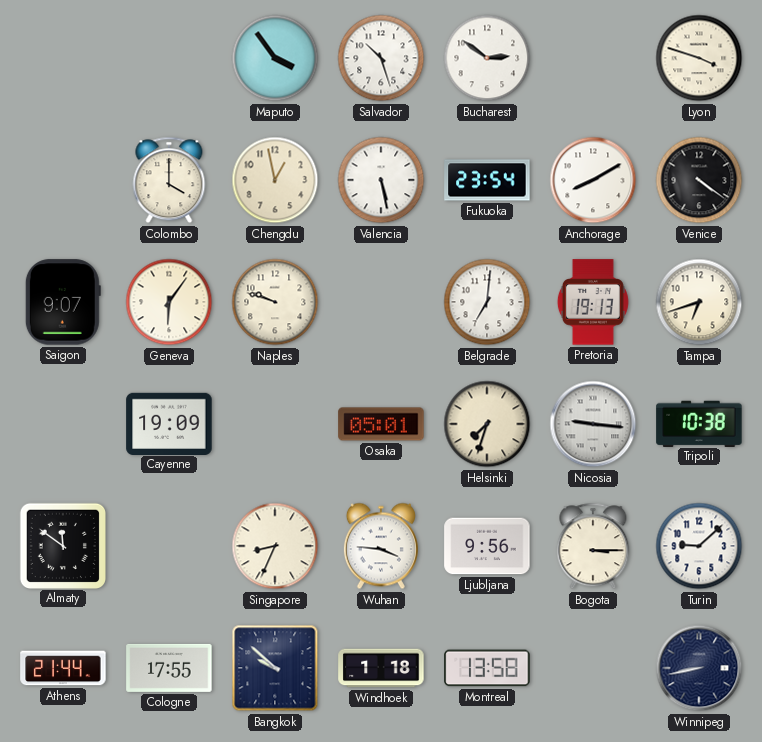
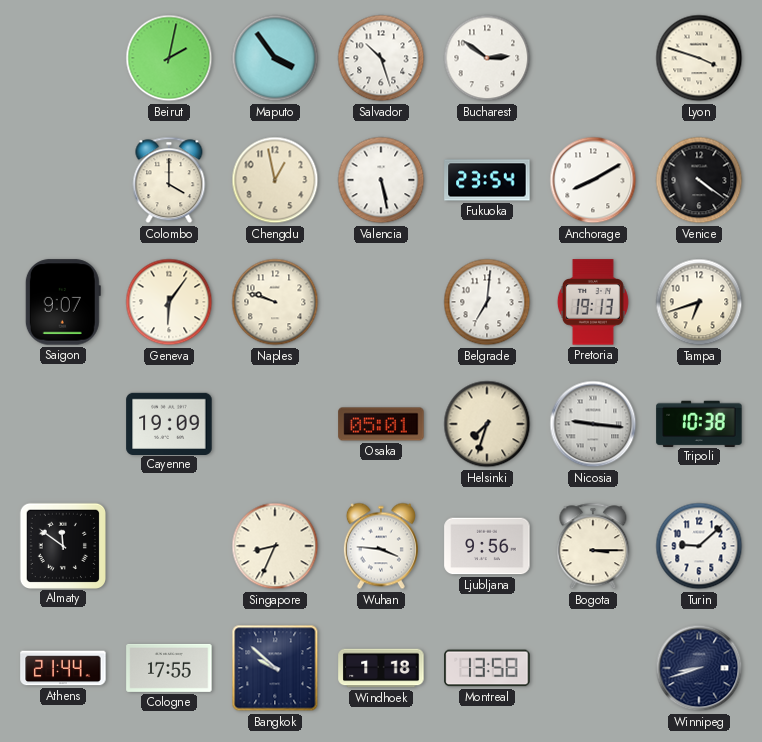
Beirut: none -> 2:02
Winnipeg: 8:43 -> 8:42
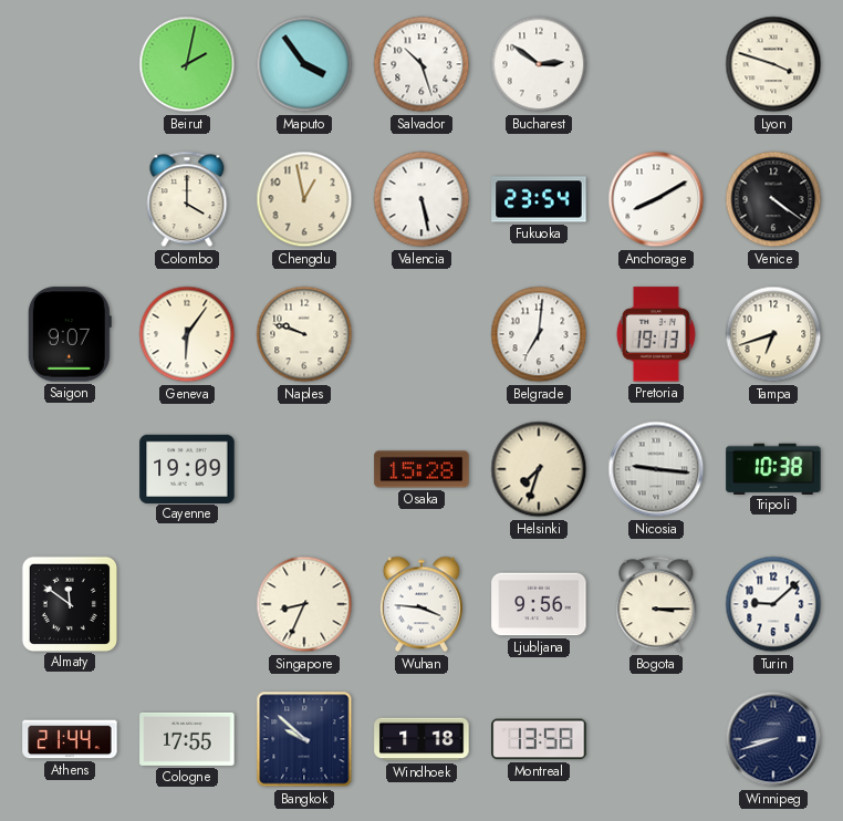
Osaka: 05:01 -> 15:28
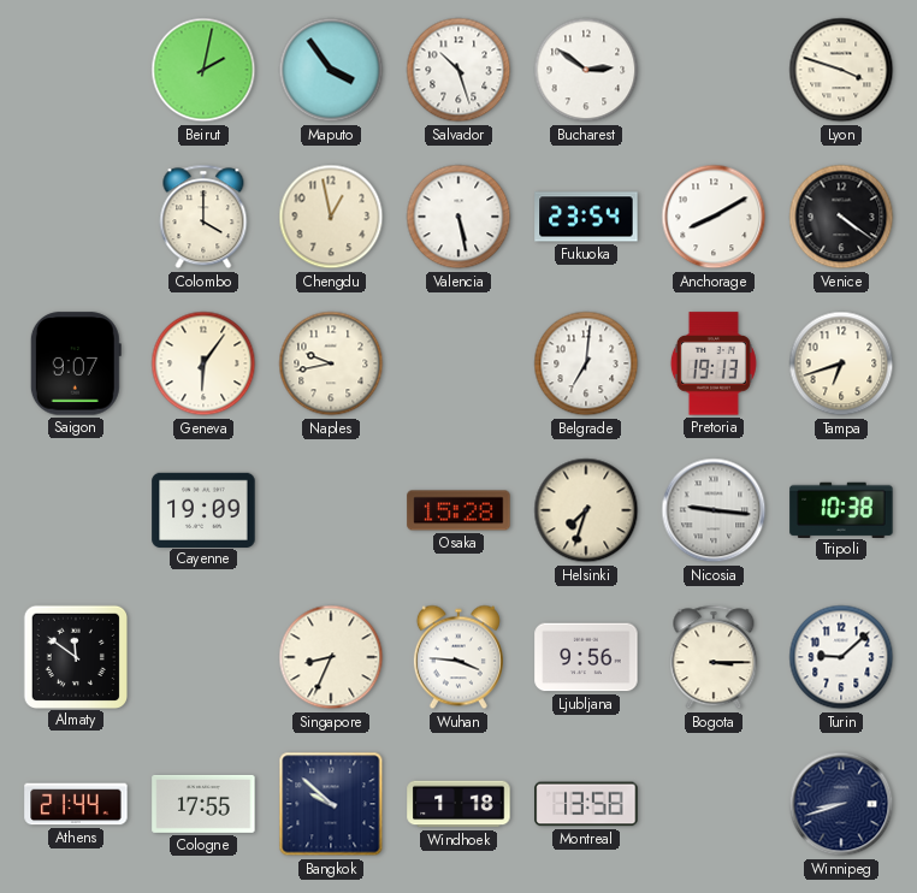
Naples: 9:48 -> 9:43
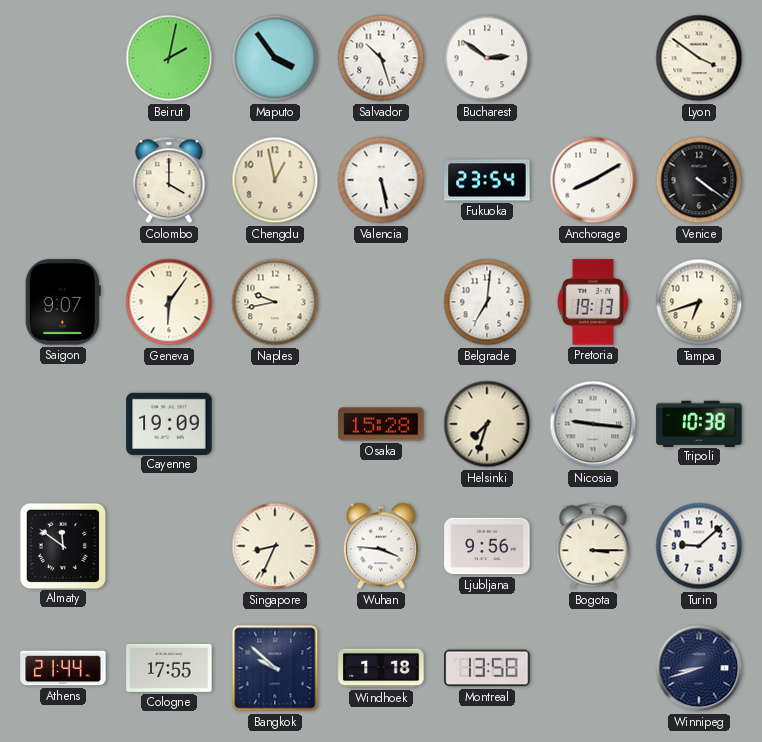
Lyon: 3:48 -> 3:51
